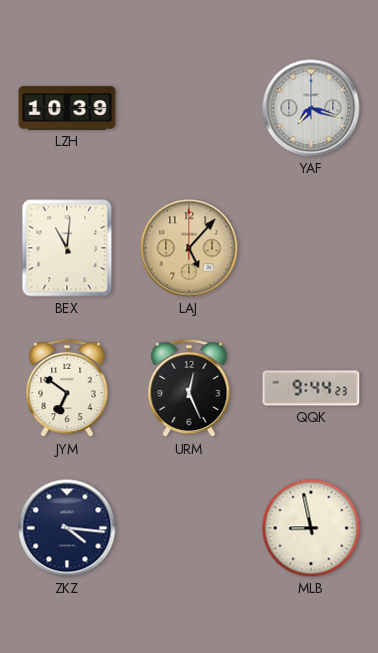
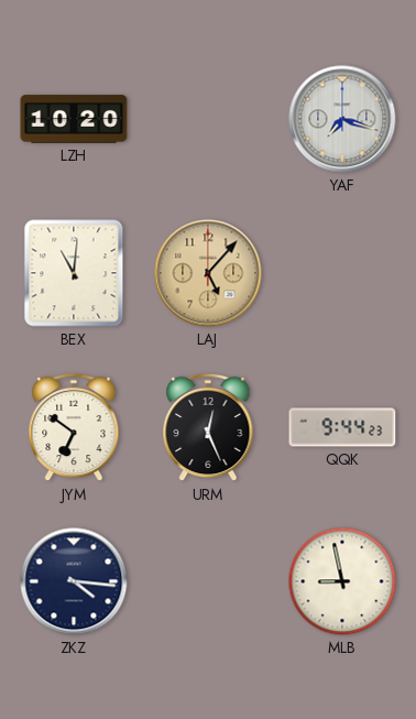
LZH: 10:39 -> 10:20
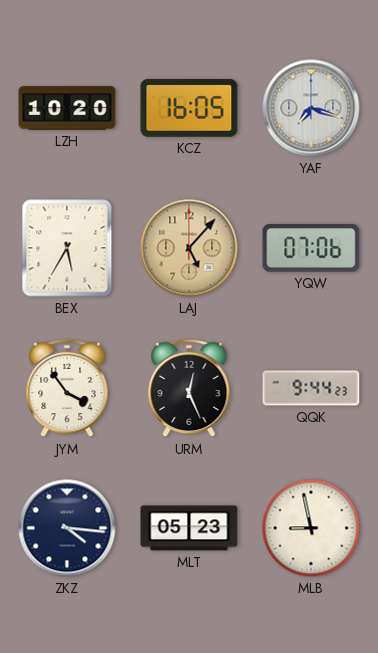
KCZ: none -> 16:05
BEX: 11:01 -> 5:35
YQW: none -> 07:06
JYM: 6:51 -> 3:54
MLT: none -> 05:23
